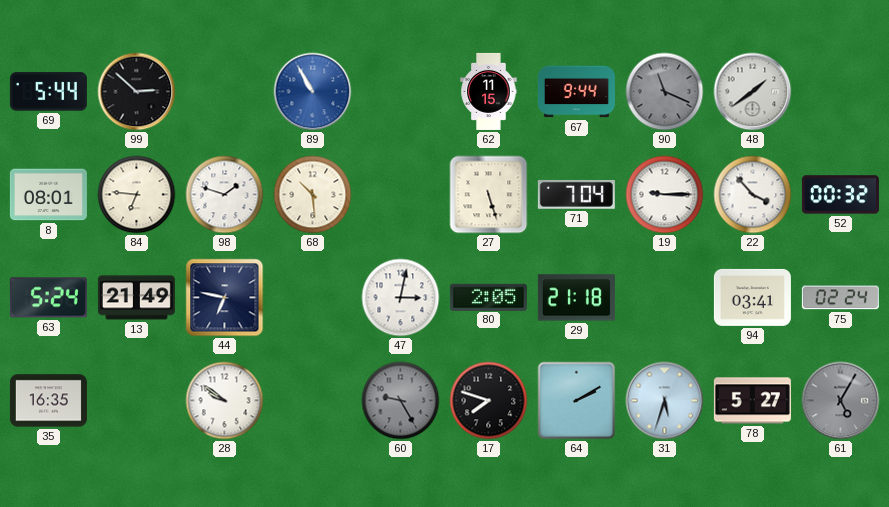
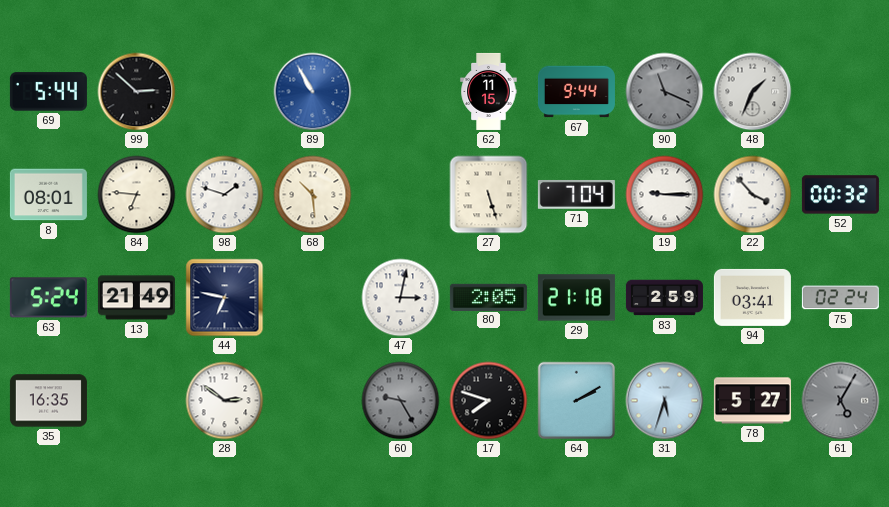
48: 1:39 -> 1:34
83: none -> 2:59
28: 9:51 -> 2:51
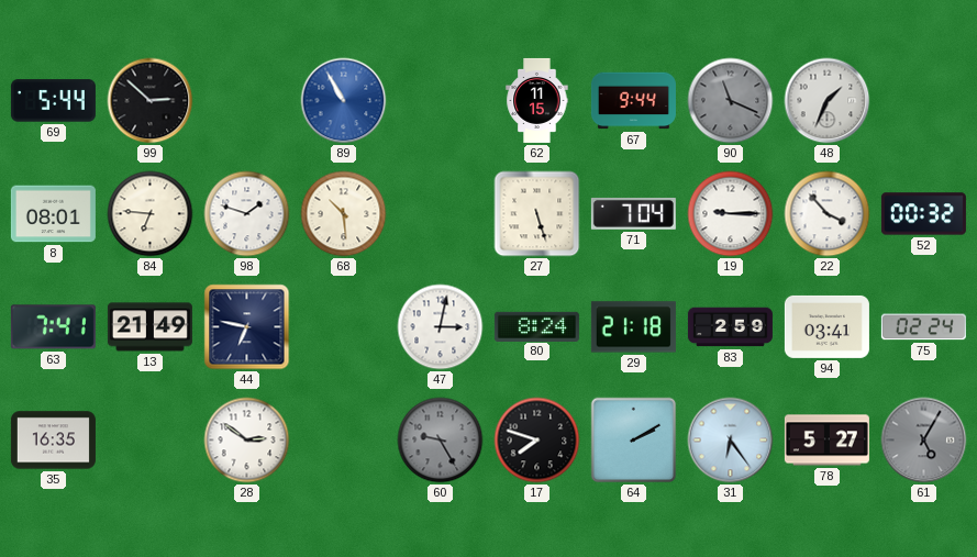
63: 5:24 -> 7:41
80: 2:05 -> 8:24
31: 5:33 -> 6:24
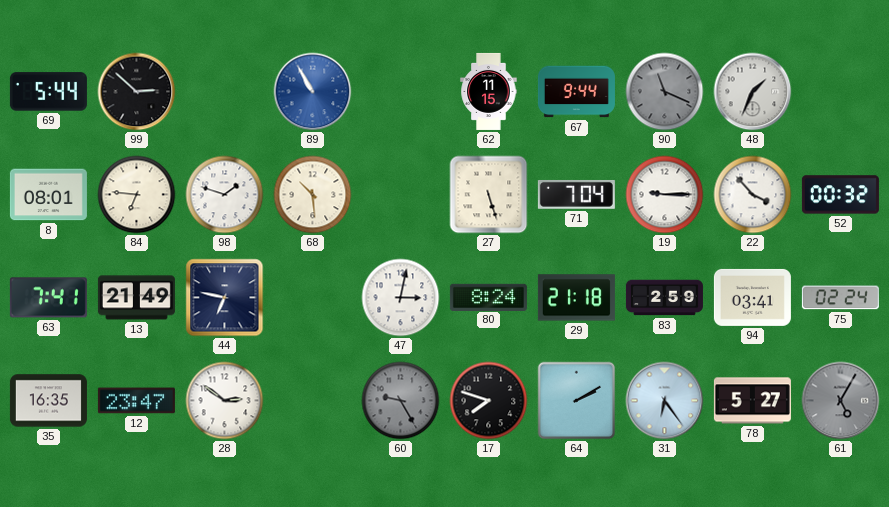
12: none -> 23:47
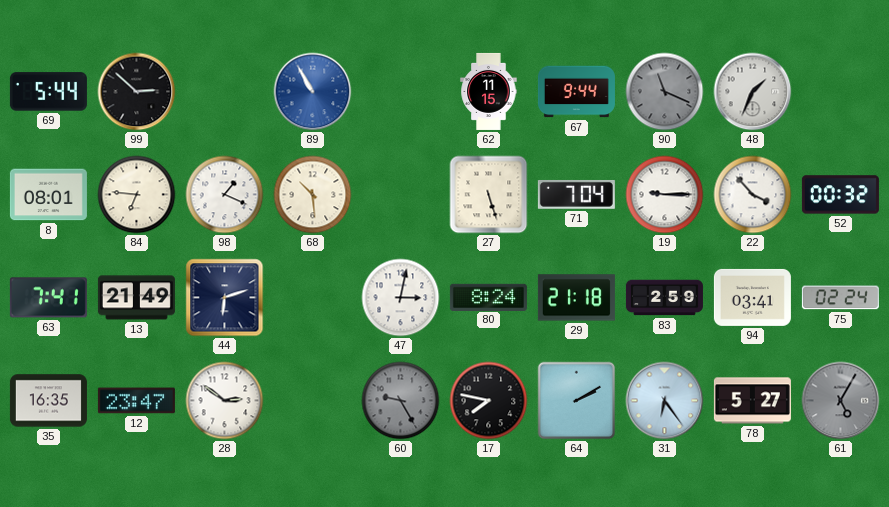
98: 1:48 -> 1:19
44: 6:47 -> 6:12
17: 7:48 -> 7:47
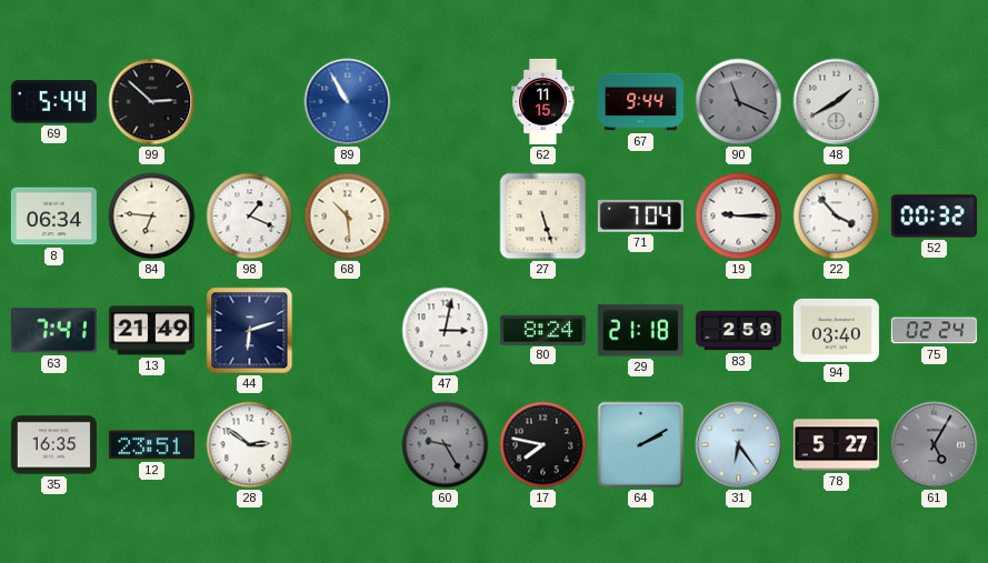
48: 1:34 -> 1:40
8: 08:01 -> 06:34
94: 03:41 -> 03:40
12: 23:47 -> 23:51
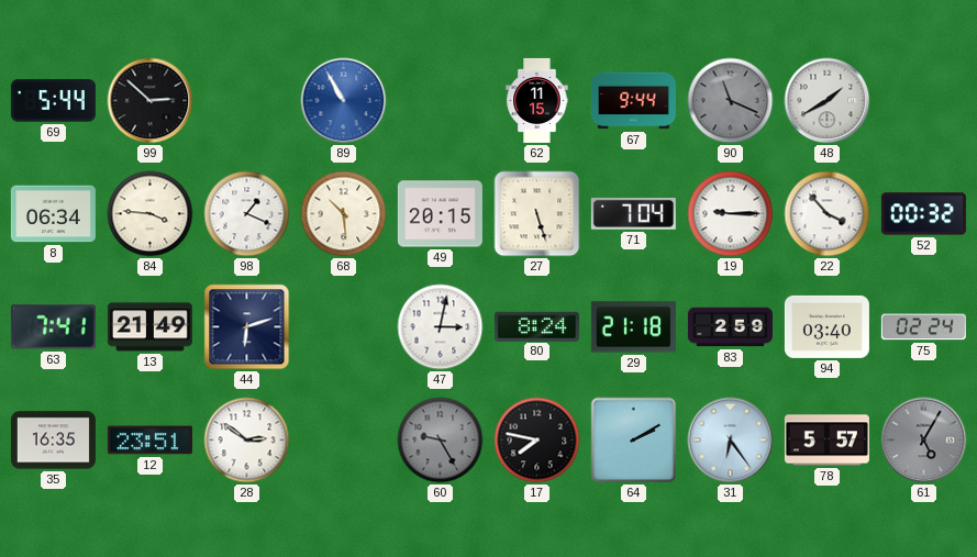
84: 6:46 -> 3:46
49: none -> 20:15
78: 5:27 -> 5:57
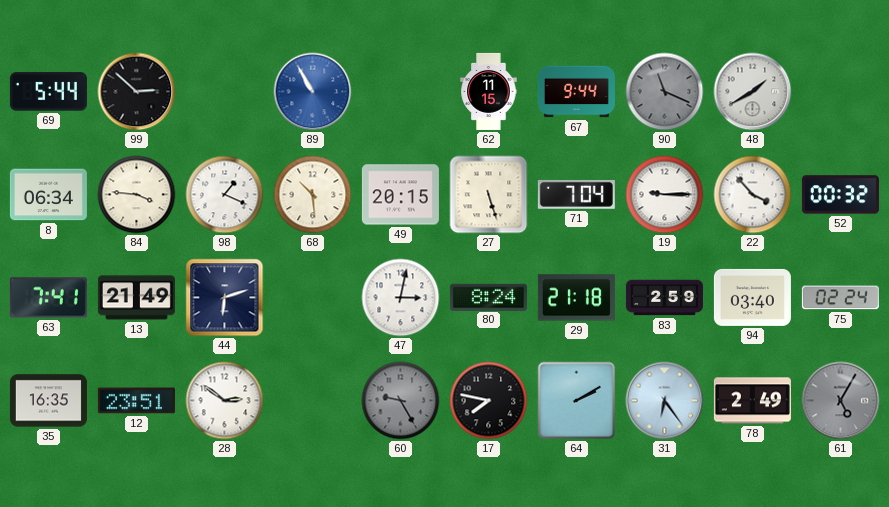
78: 5:57 -> 2:49
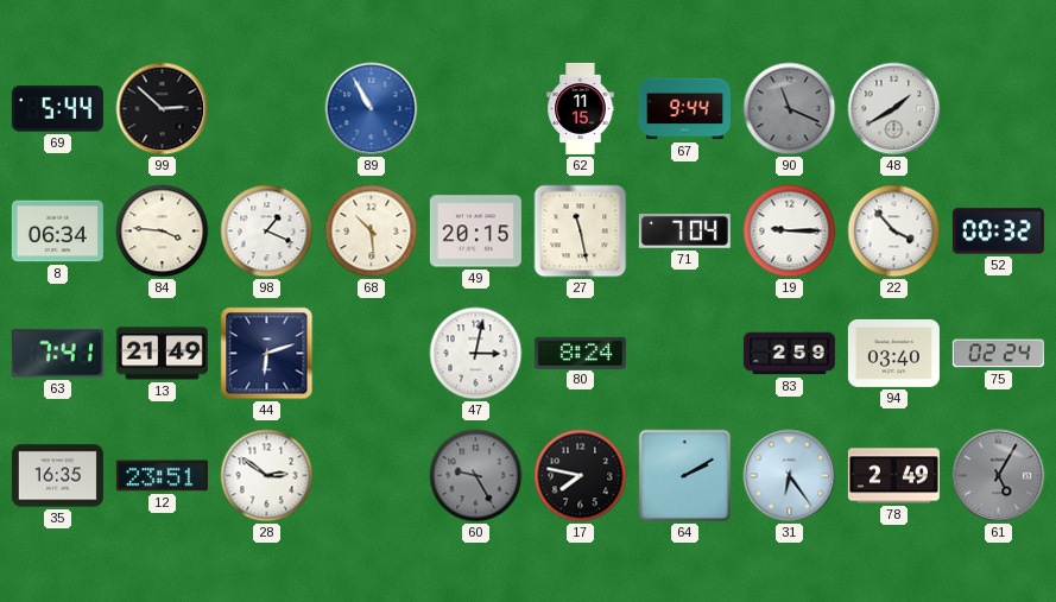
27: 5:27 -> 11:28
29: 21:18 -> none
